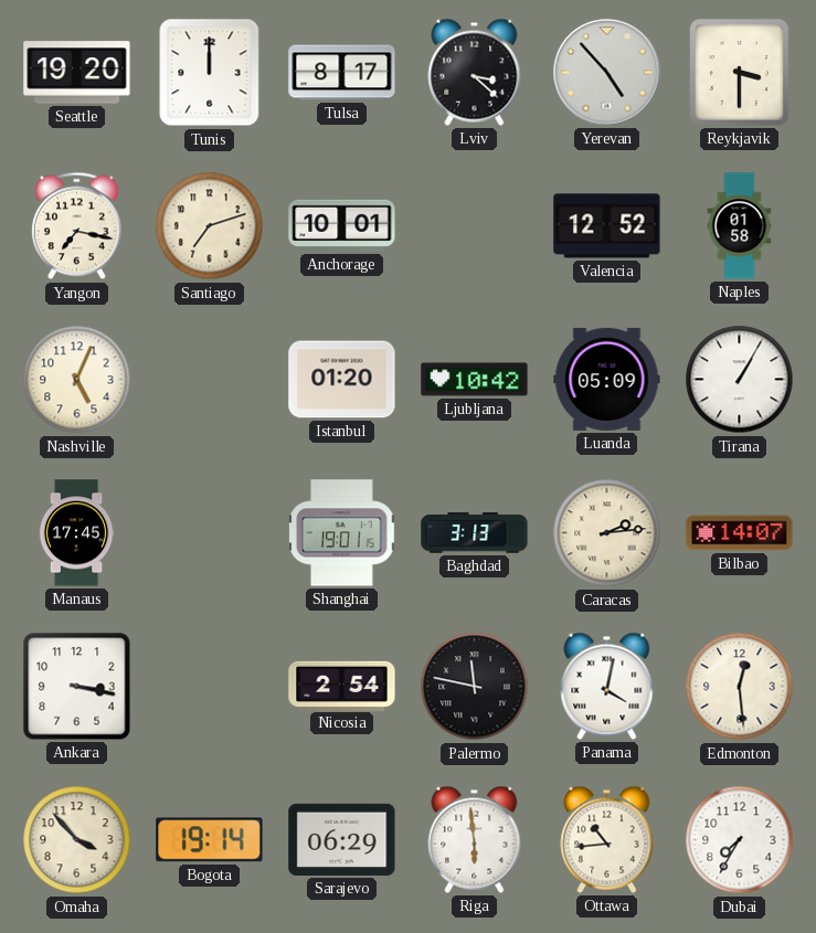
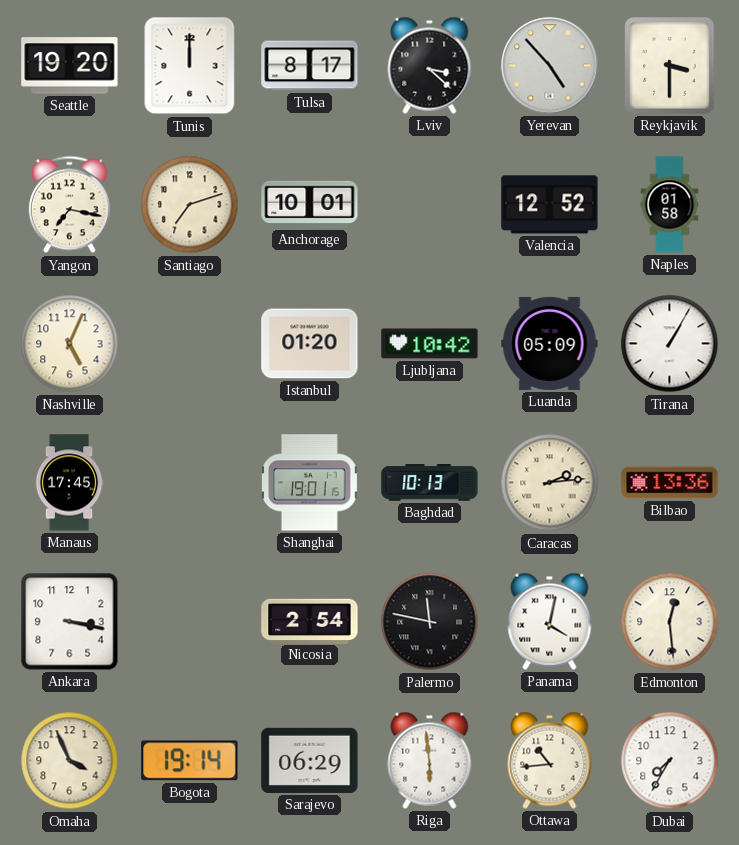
Baghdad: 3:13 -> 10:13
Bilbao: 14:07 -> 13:36
Omaha: 3:53 -> 3:56
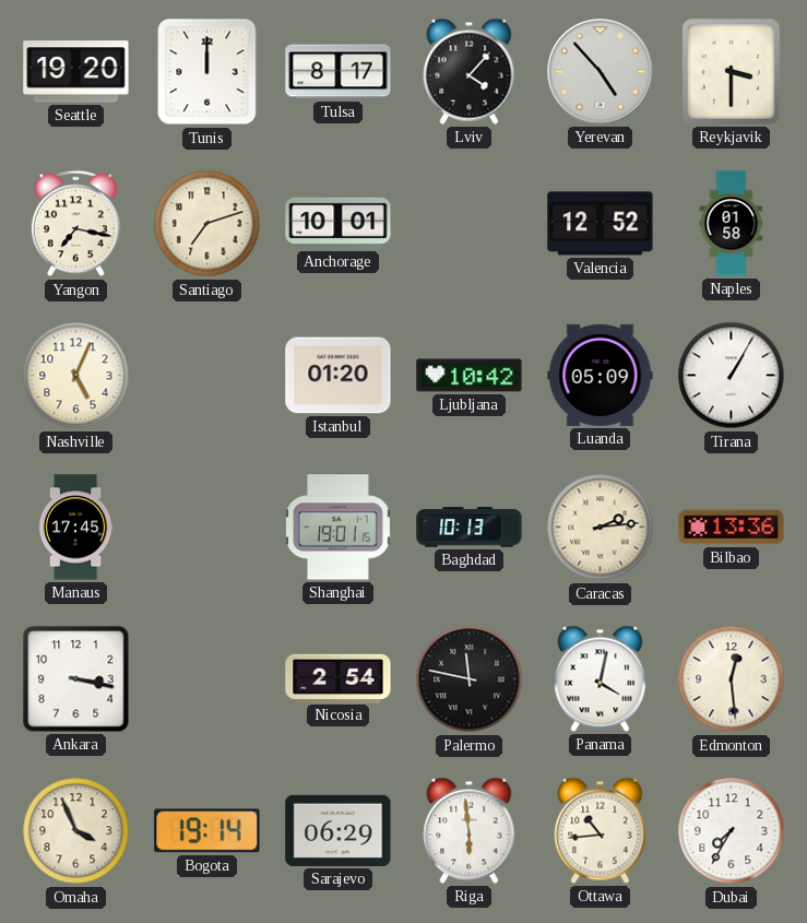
Lviv: 3:22 -> 4:07
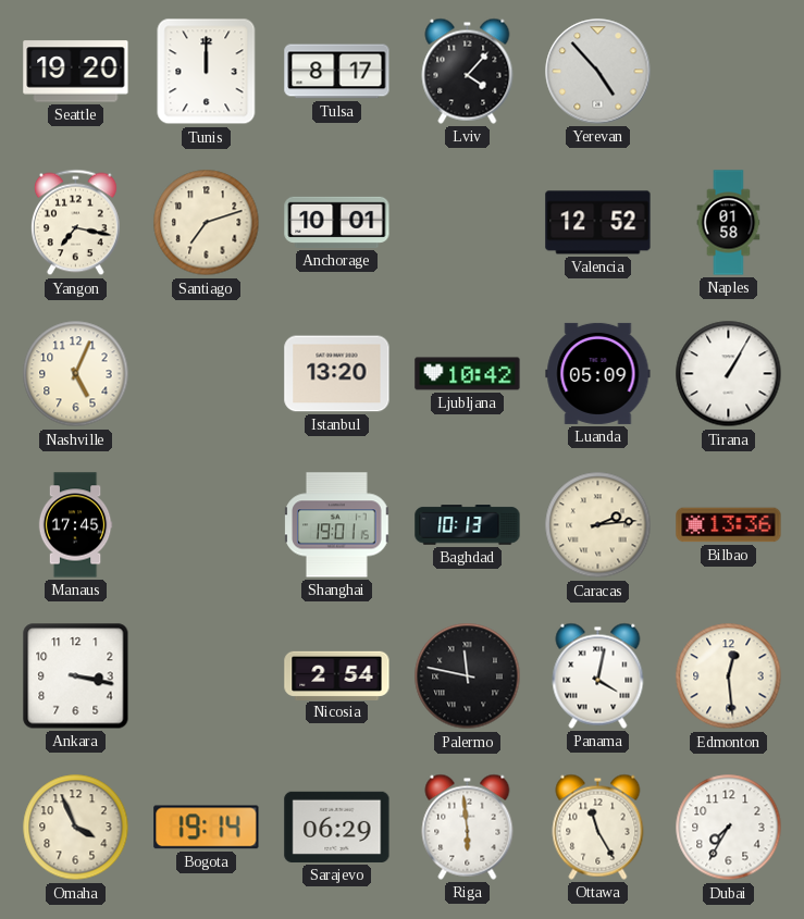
Reykjavik: 3:30 -> none
Istanbul: 01:20 -> 13:20
Ottawa: 10:44 -> 11:25
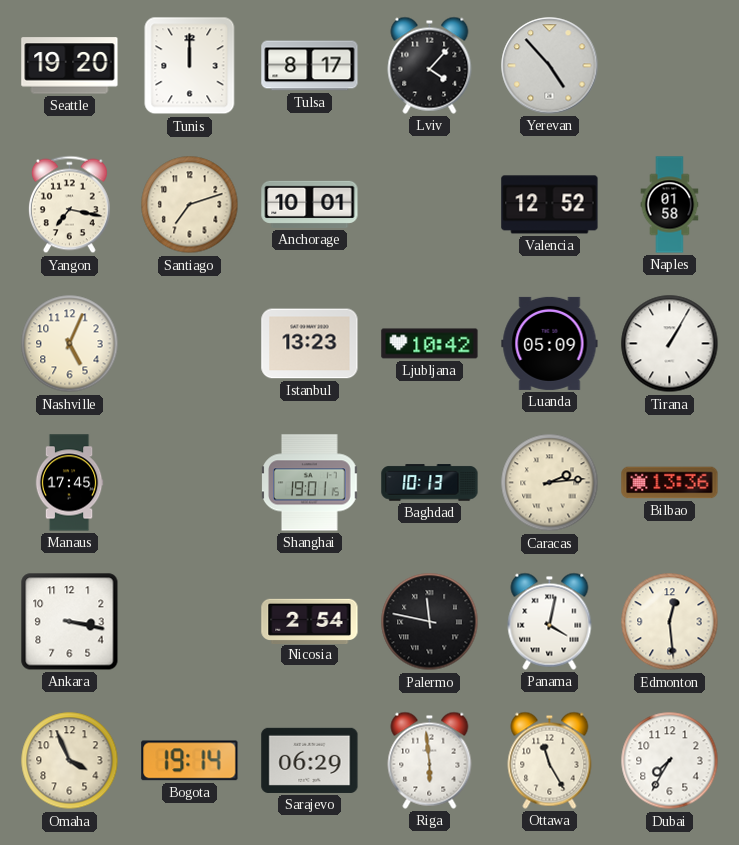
Istanbul: 13:20 -> 13:23
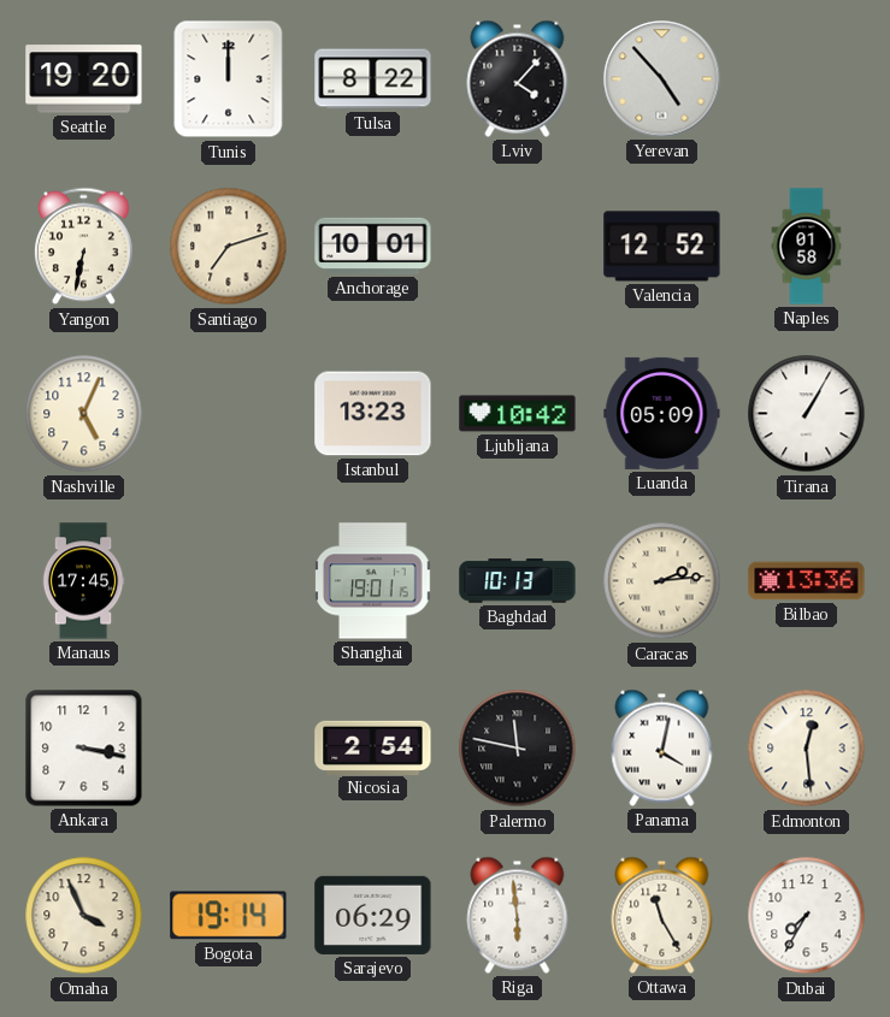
Tulsa: 8:17 -> 8:22
Yangon: 7:17 -> 6:32
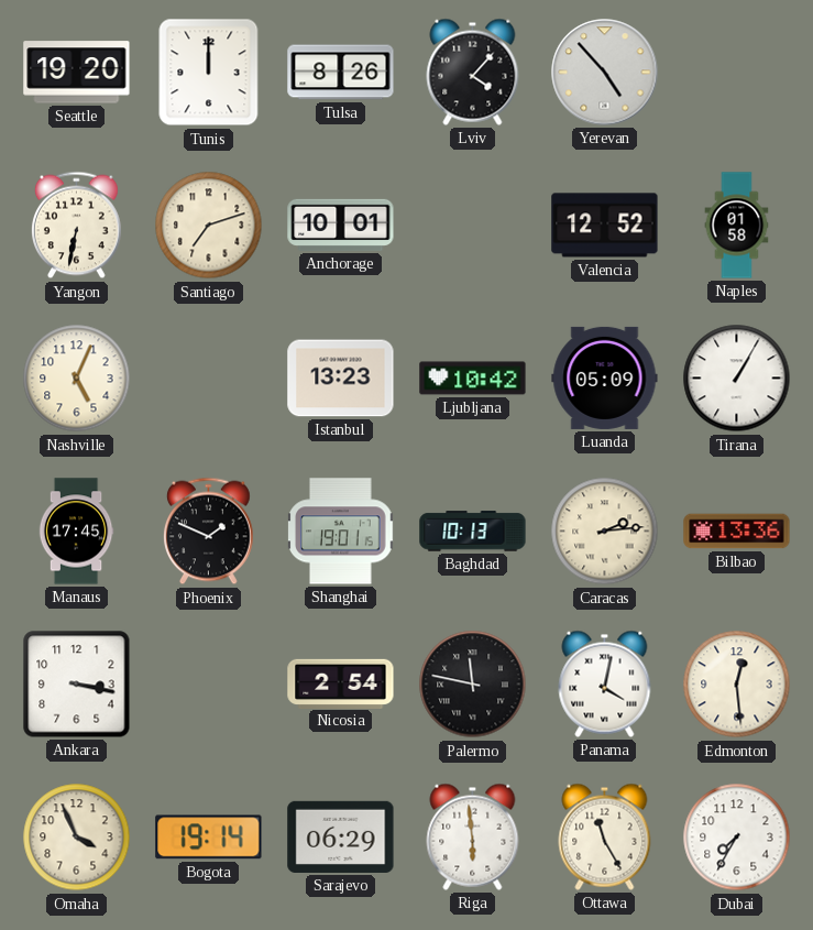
Tulsa: 8:22 -> 8:26
Phoenix: none -> 1:49
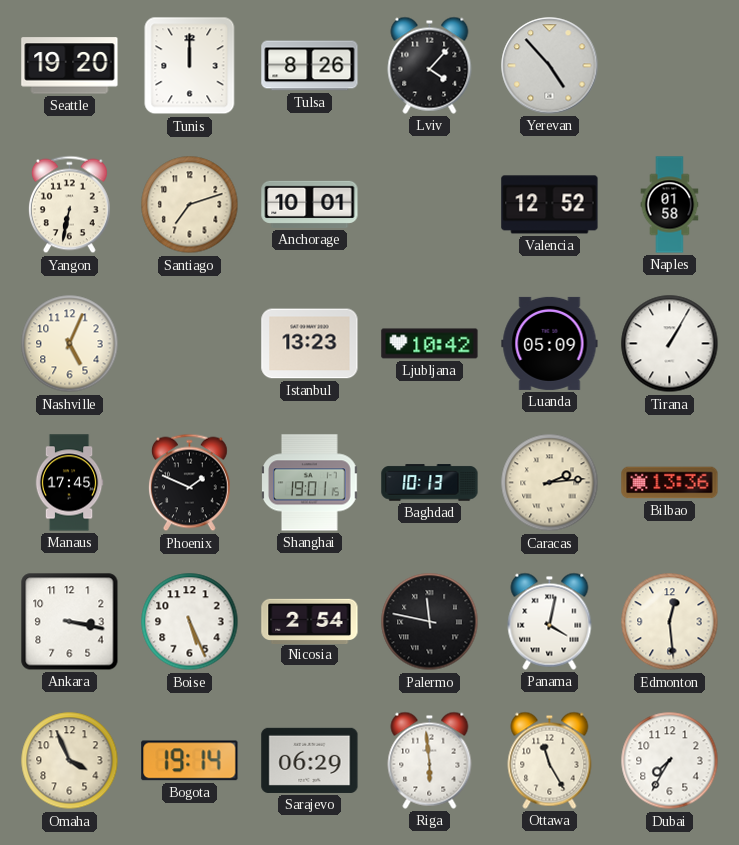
Boise: none -> 5:26
